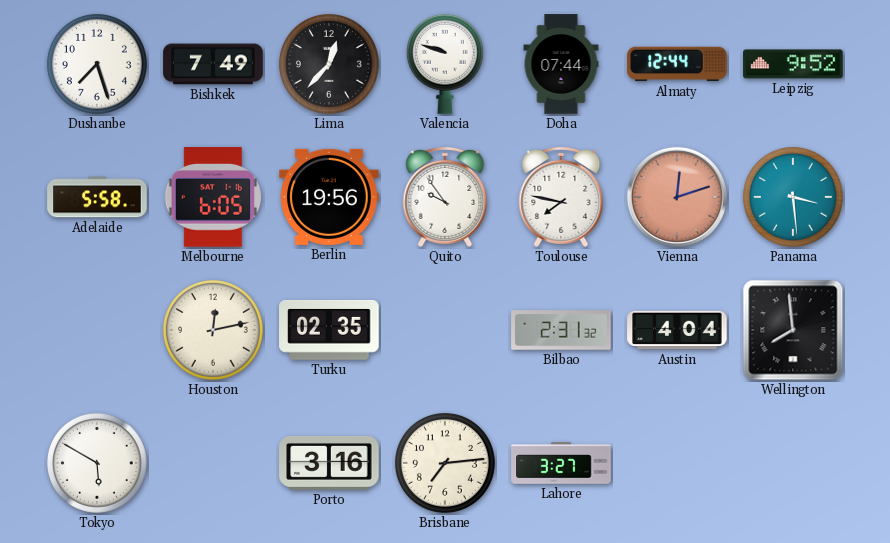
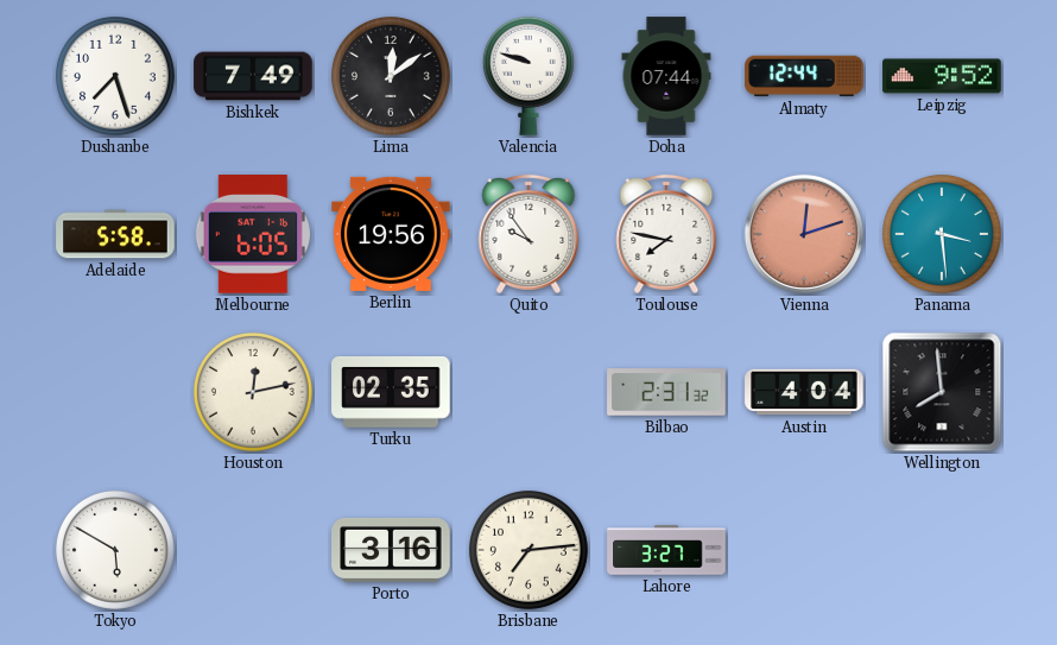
Lima: 12:37 -> 12:09
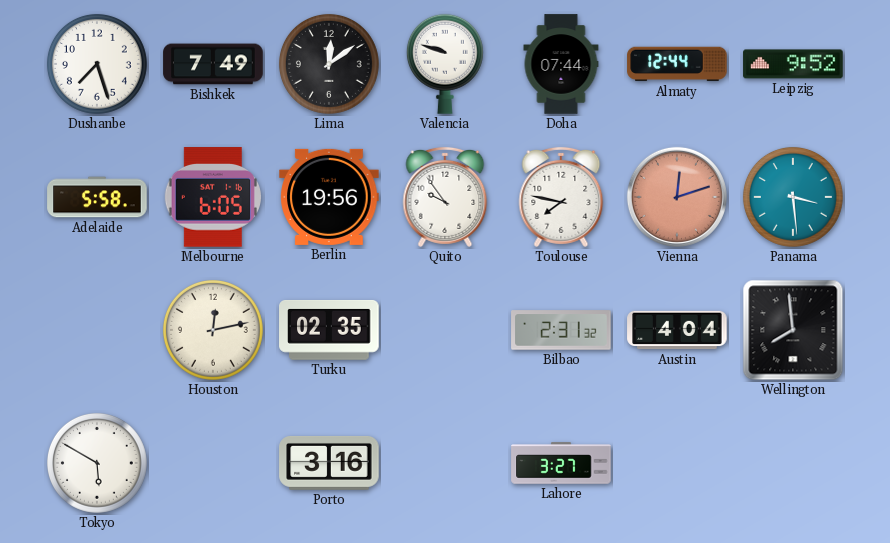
Brisbane: 7:14 -> none
